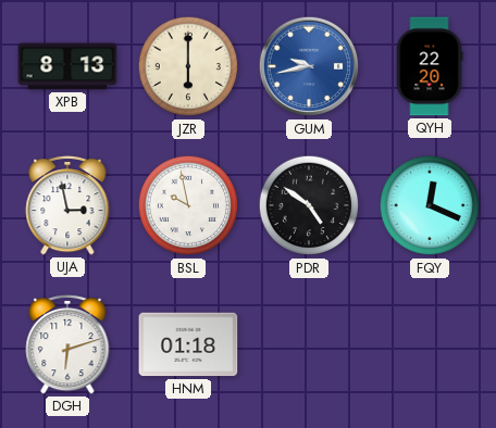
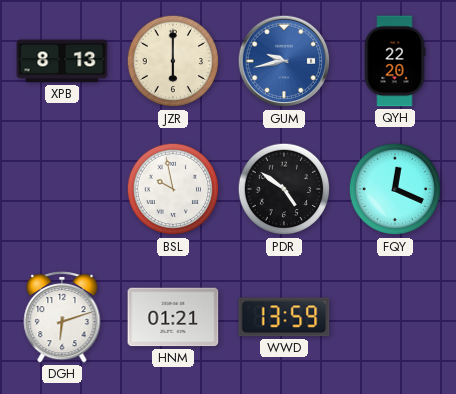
UJA: 2:58 -> none
HNM: 01:18 -> 01:21
WWD: none -> 13:59
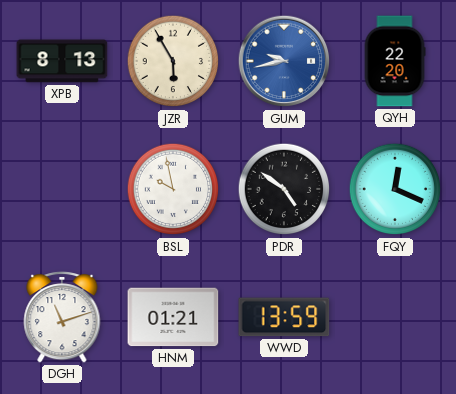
JZR: 6:00 -> 5:55
DGH: 6:12 -> 11:12
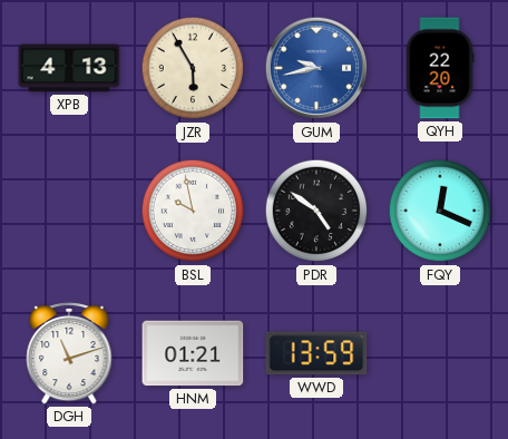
XPB: 8:13 -> 4:13
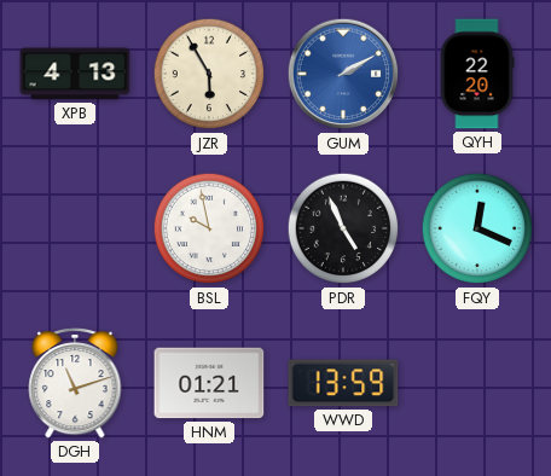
GUM: 9:43 -> 2:10
PDR: 4:51 -> 4:56
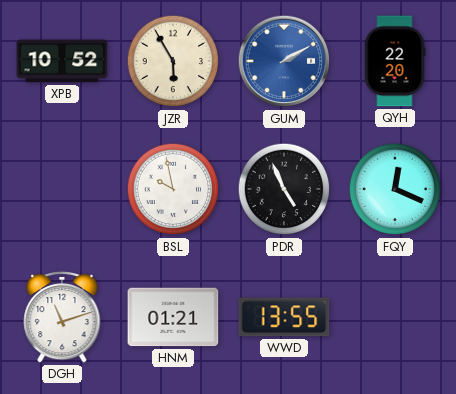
XPB: 4:13 -> 10:52
WWD: 13:59 -> 13:55
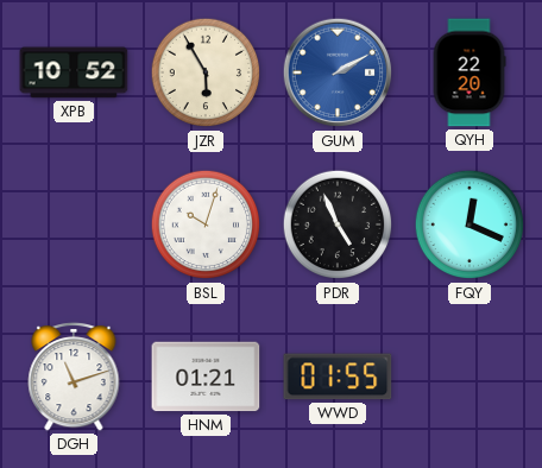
BSL: 9:58 -> 10:03
WWD: 13:55 -> 01:55
